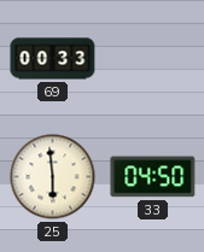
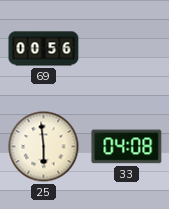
69: 00:33 -> 00:56
33: 04:50 -> 04:08
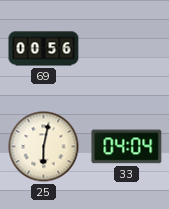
25: 5:59 -> 6:02
33: 04:08 -> 04:04
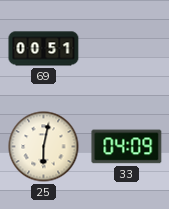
69: 00:56 -> 00:51
33: 04:04 -> 04:09
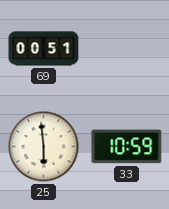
25: 6:02 -> 5:59
33: 04:09 -> 10:59
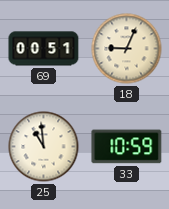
18: none -> 9:04
25: 5:59 -> 10:59
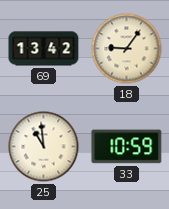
69: 00:51 -> 13:42
18: 9:04 -> 9:06
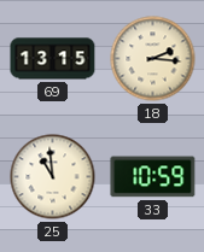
69: 13:42 -> 13:15
18: 9:06 -> 2:16
